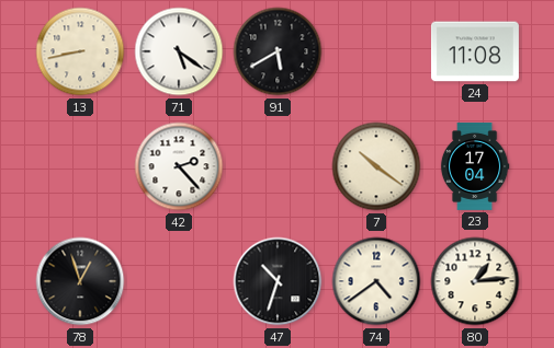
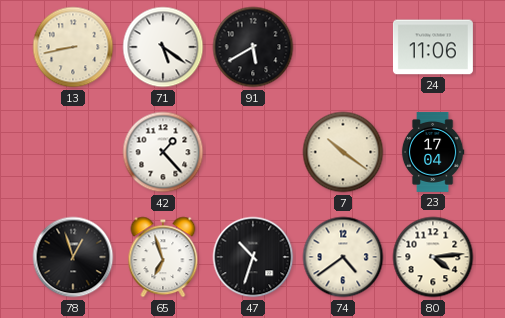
24: 11:08 -> 11:06
42: 2:23 -> 1:23
65: none -> 6:57
80: 1:14 -> 4:14
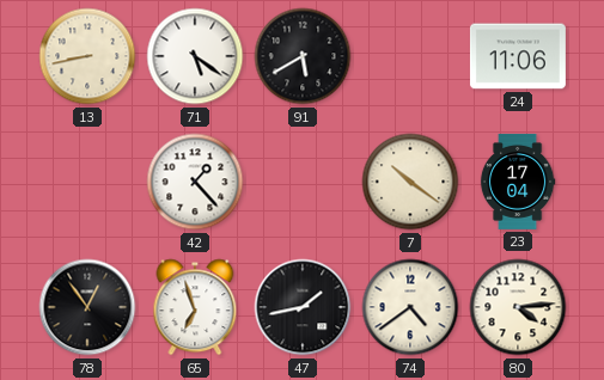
78: 12:57 -> 12:54
47: 10:33 -> 1:43
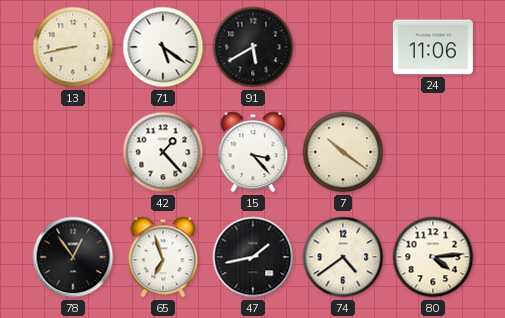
15: none -> 3:23
23: 17:04 -> none
